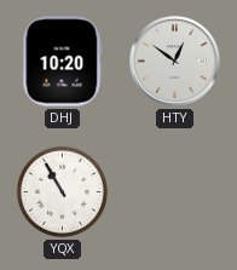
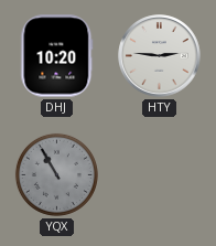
HTY: 12:51 -> 2:46
YQX dial: white -> grey
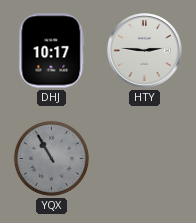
DHJ: 10:20 -> 10:17
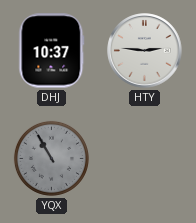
DHJ: 10:17 -> 10:37
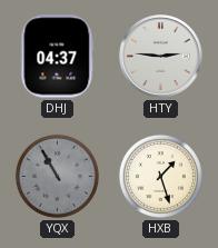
DHJ: 10:37 -> 04:37
HXB: none -> 1:27
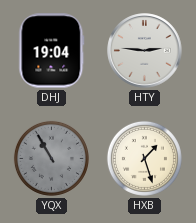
DHJ: 04:37 -> 19:04
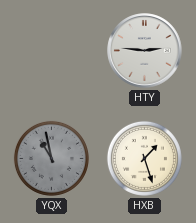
DHJ: 19:04 -> none
YQX: 10:55 -> 10:58
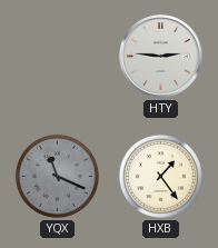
YQX: 10:58 -> 11:19
HXB: 1:27 -> 1:24
